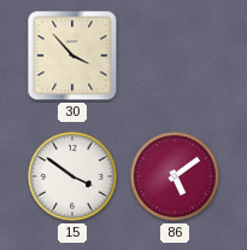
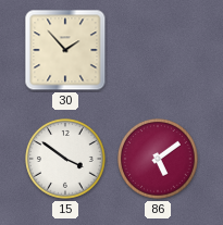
30: 3:53 -> 1:53
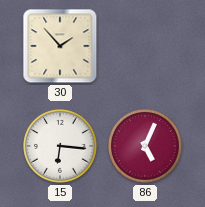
15: 3:51 -> 6:16
86: 5:09 -> 5:04
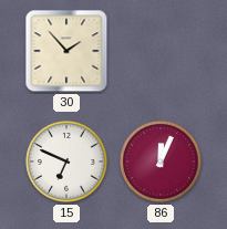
15: 6:16 -> 6:49
86: 5:04 -> 12:04
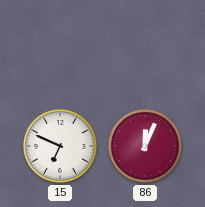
30: 1:53 -> none
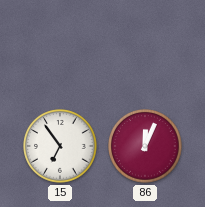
15: 6:49 -> 6:54
